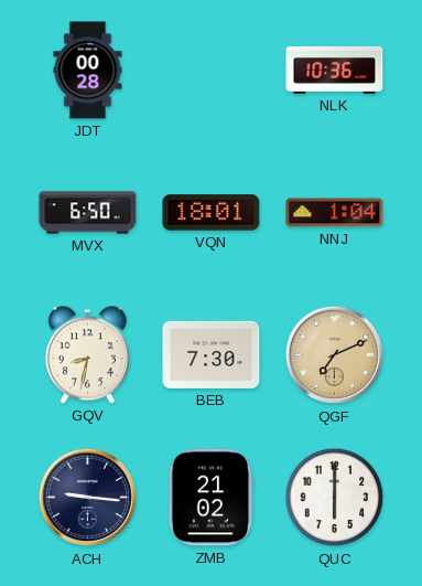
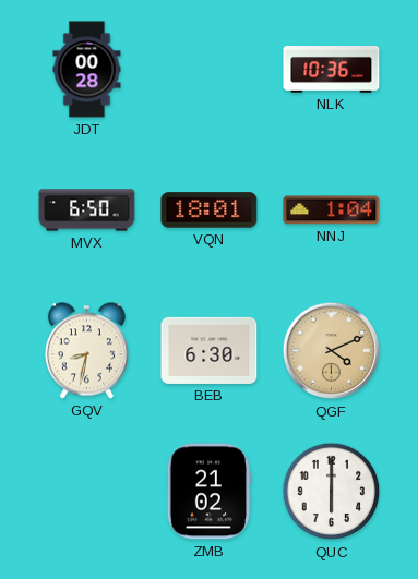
BEB: 7:30 -> 6:30
QGF: 7:11 -> 4:11
ACH: 9:16 -> none
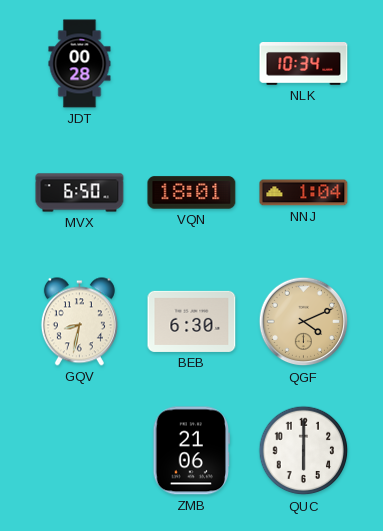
NLK: 10:36 -> 10:34
ZMB: 21:02 -> 21:06
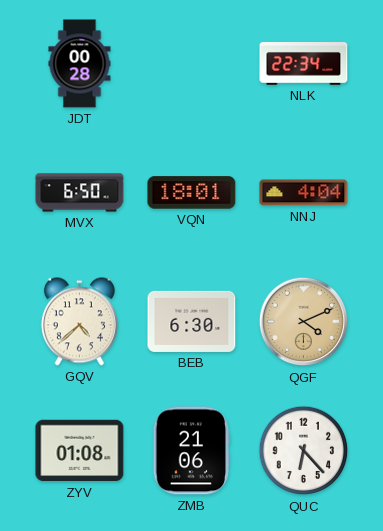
NLK: 10:34 -> 22:34
NNJ: 1:04 -> 4:04
GQV: 8:32 -> 4:38
ZYV: none -> 01:08
QUC: 6:00 -> 6:23
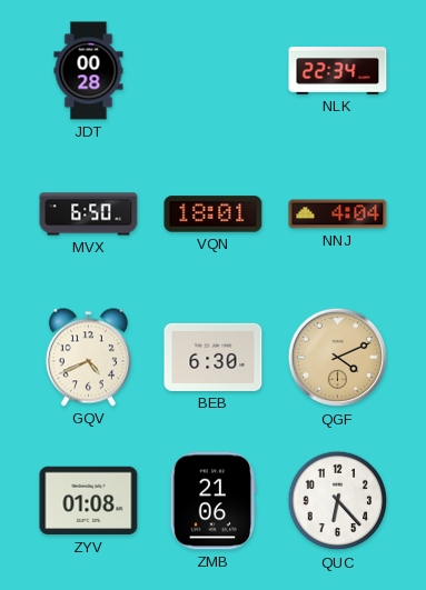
GQV: 4:38 -> 4:41
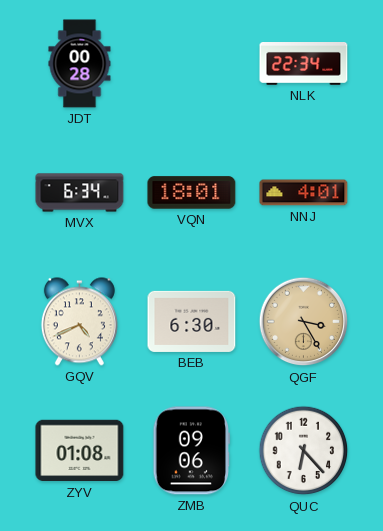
MVX: 6:50 -> 6:34
NNJ: 4:04 -> 4:01
QGF: 4:11 -> 3:25
ZMB: 21:06 -> 09:06
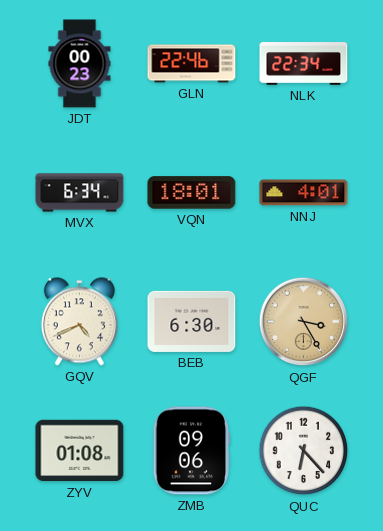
JDT: 00:28 -> 00:23
GLN: none -> 22:46
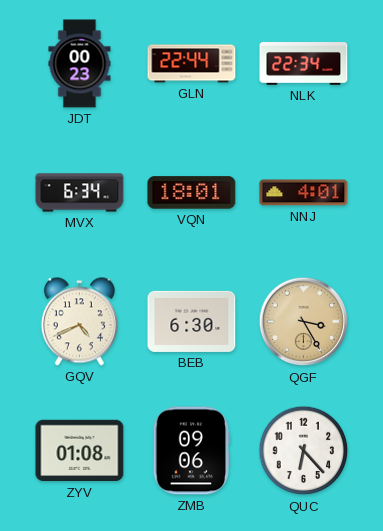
GLN: 22:46 -> 22:44
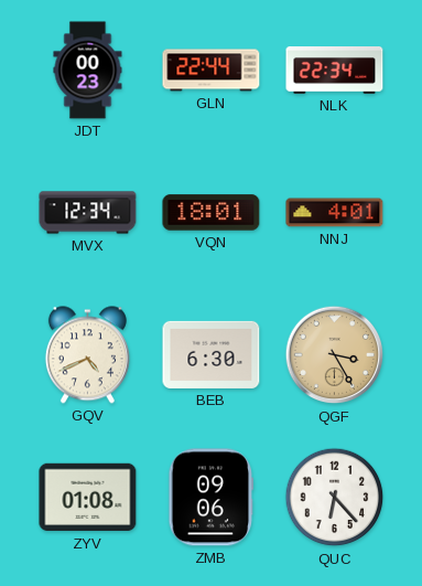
MVX: 6:34 -> 12:34
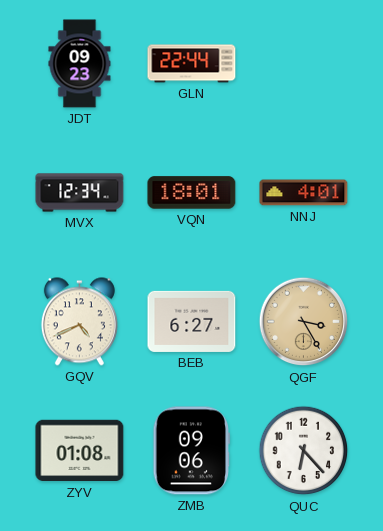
JDT: 00:23 -> 09:23
NLK: 22:34 -> none
BEB: 6:30 -> 6:27
